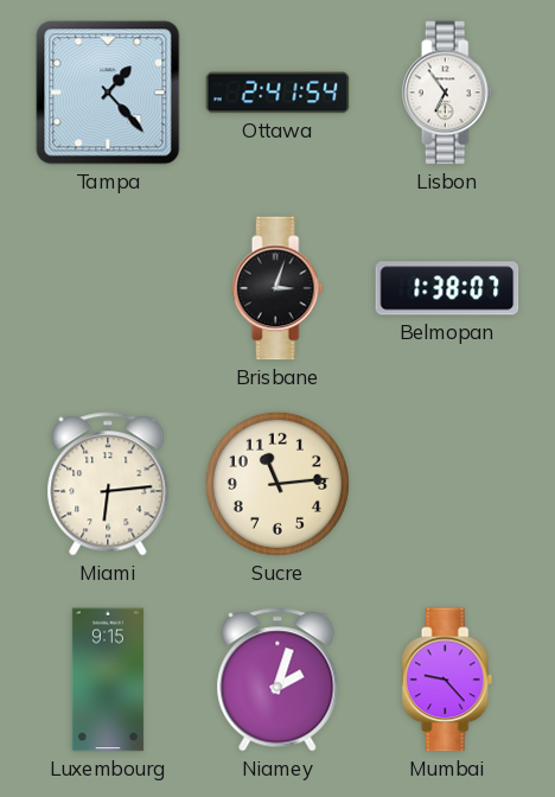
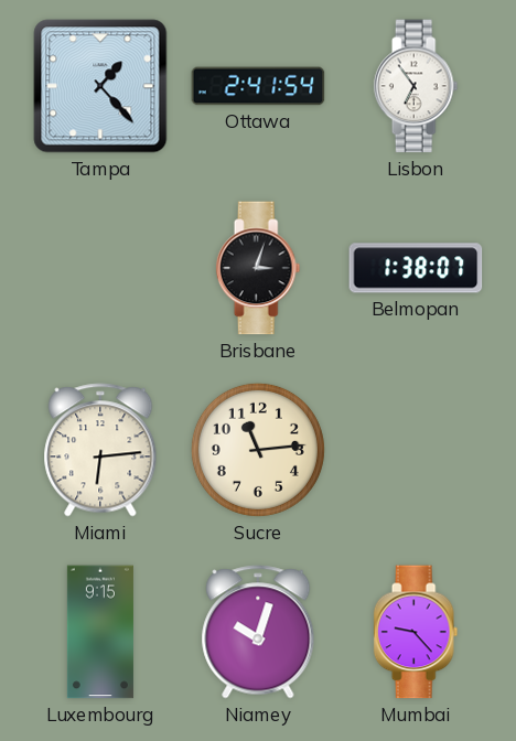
Niamey: 2:03 -> 10:03
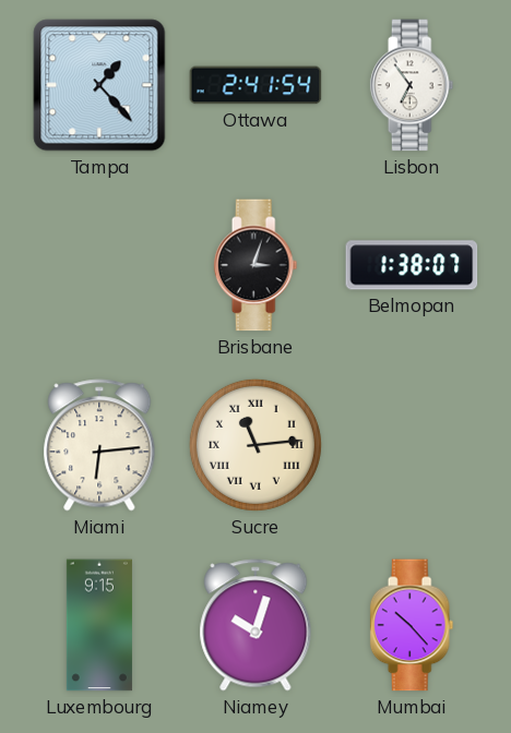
Sucre numerals: Arabic -> Roman
Mumbai: 9:23 -> 10:23
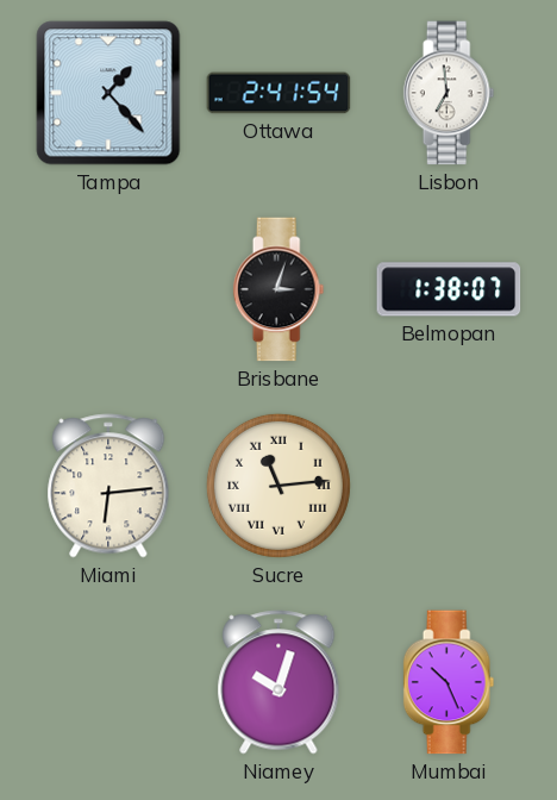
Lisbon: 6:54 -> 6:59
Luxembourg: 9:15 -> none
Mumbai: 10:23 -> 10:26
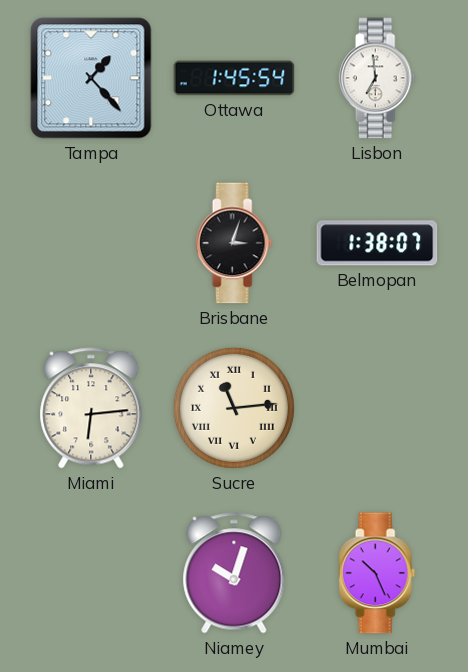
Ottawa: 2:41 -> 1:45
